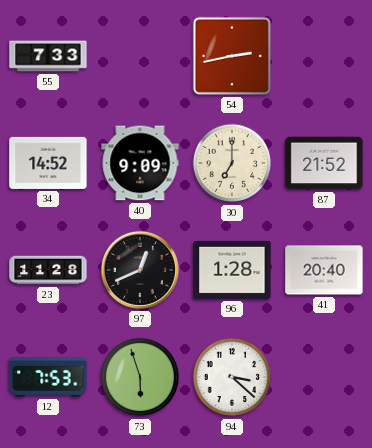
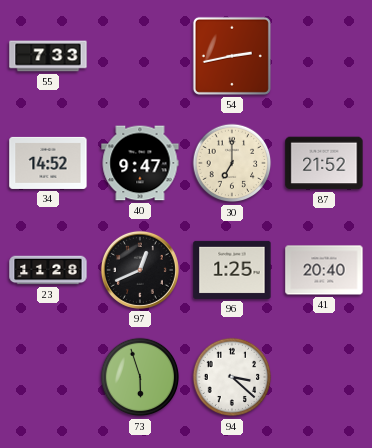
40: 9:09 -> 9:47
96: 1:28 -> 1:25
12: 7:53 -> none
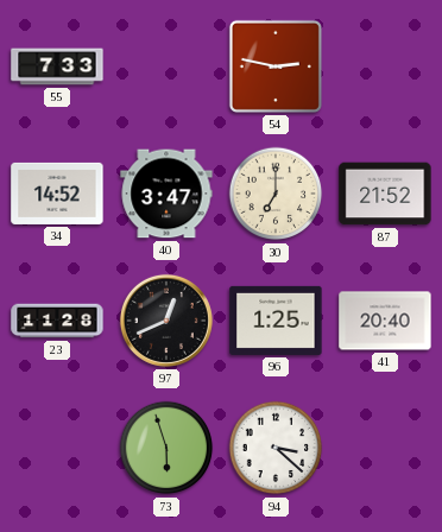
54: 2:43 -> 2:47
40: 9:47 -> 3:47
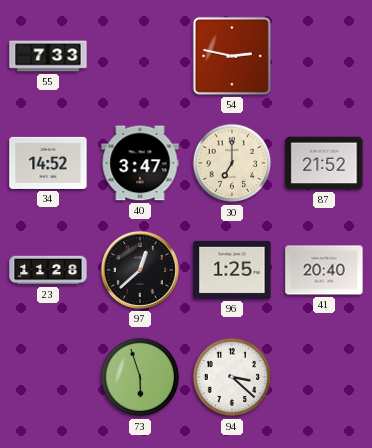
97: 12:41 -> 12:38
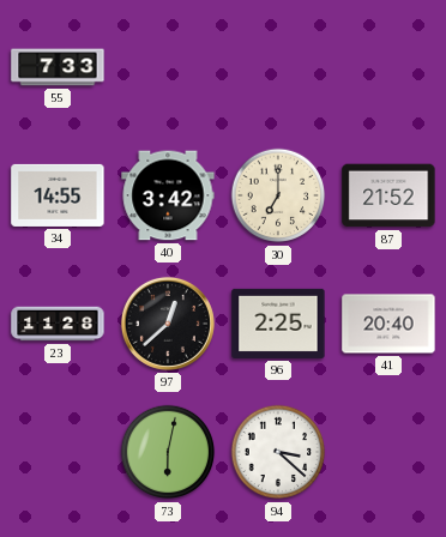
54: 2:47 -> none
34: 14:52 -> 14:55
40: 3:47 -> 3:42
96: 1:25 -> 2:25
73: 5:57 -> 6:02
